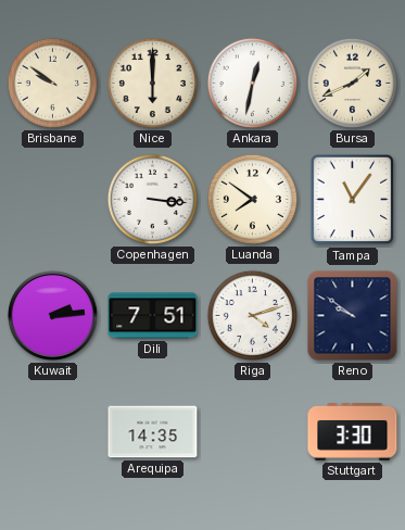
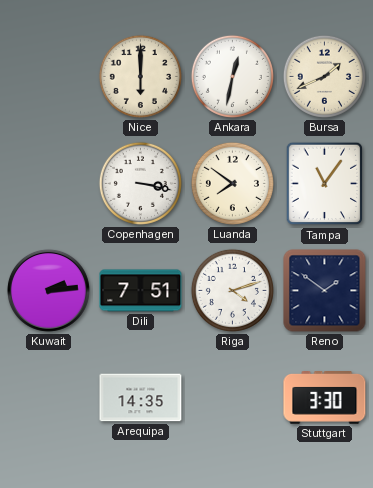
Brisbane: 9:51 -> none
Copenhagen: 3:16 -> 3:17
Reno: 9:51 -> 1:51
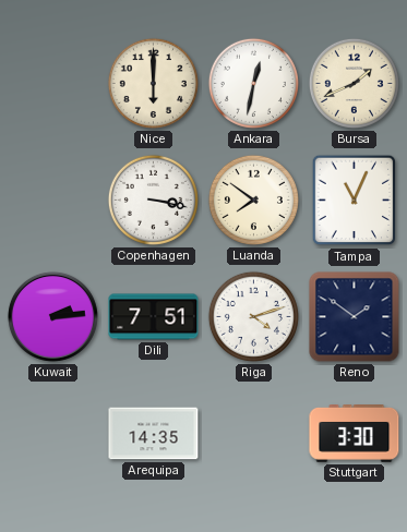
Tampa: 11:06 -> 11:04
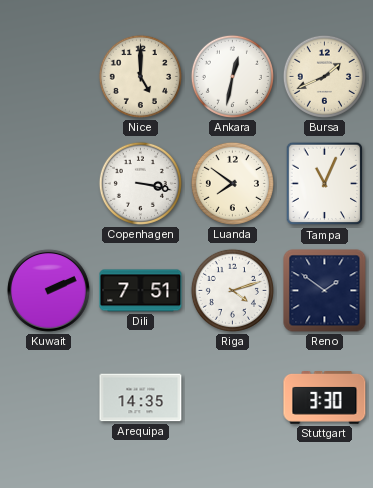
Nice: 6:00 -> 5:00
Kuwait: 2:14 -> 2:11
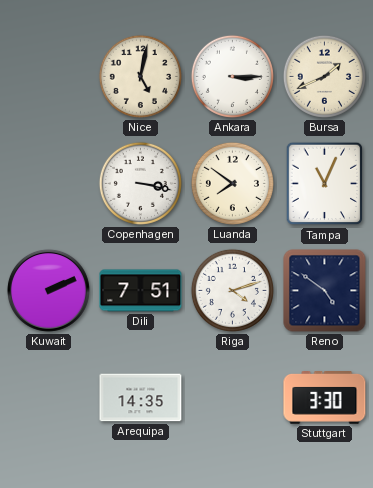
Nice: 5:00 -> 5:02
Ankara: 12:32 -> 3:15
Reno: 1:51 -> 4:51
